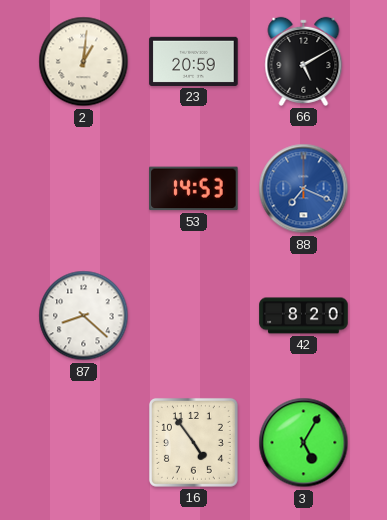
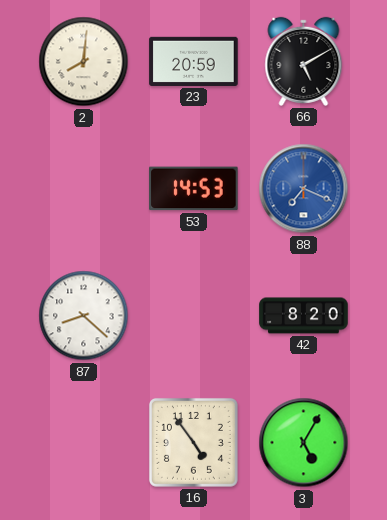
2: 1:01 -> 8:01
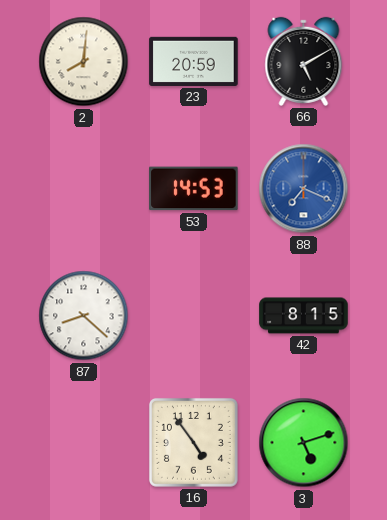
42: 8:20 -> 8:15
3: 5:05 -> 5:12
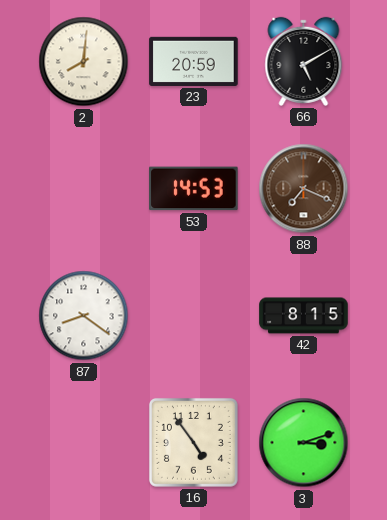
88 dial: blue -> brown
87: 8:22 -> 8:21
3: 5:12 -> 3:12
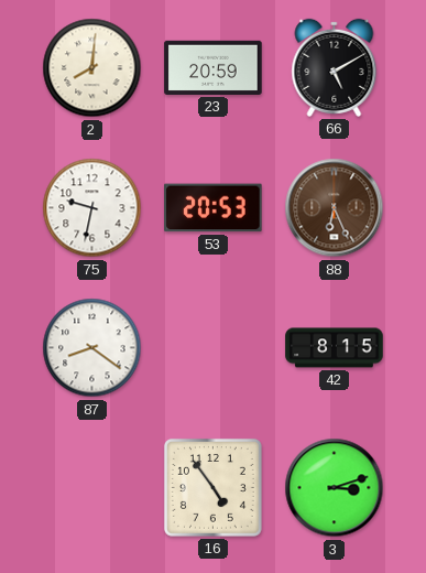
75: none -> 9:32
53: 14:53 -> 20:53
88: 7:19 -> 6:26
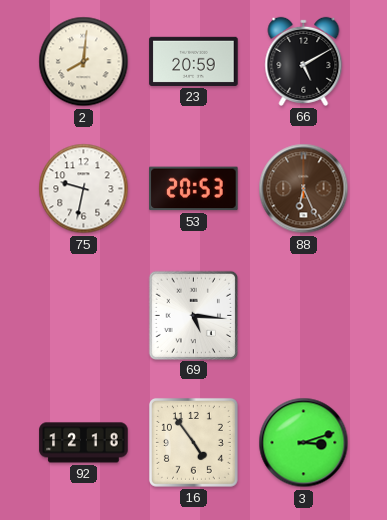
87: 8:21 -> none
69: none -> 5:16
42: 8:15 -> none
92: none -> 12:18
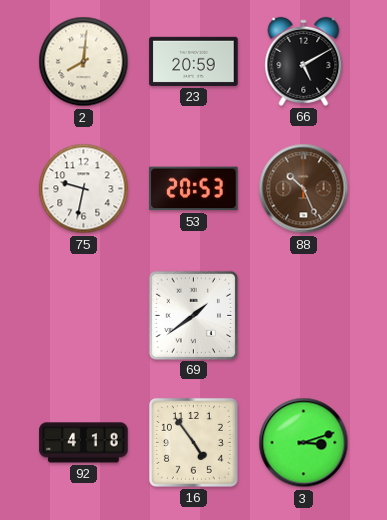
88: 6:26 -> 10:26
69: 5:16 -> 1:39
92: 12:18 -> 4:18
